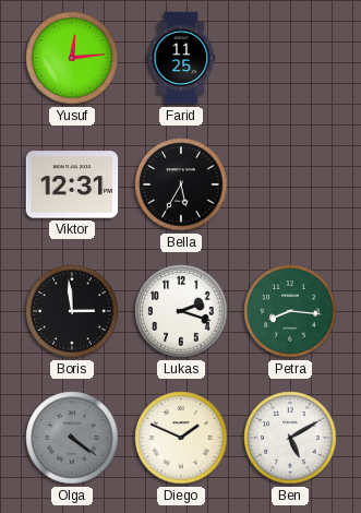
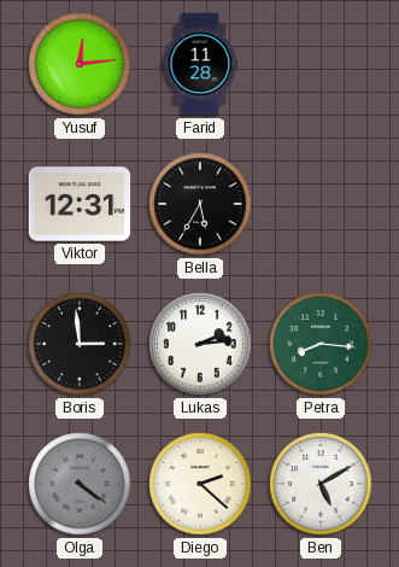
Farid: 11:25 -> 11:28
Lukas: 2:18 -> 2:14
Diego: 1:49 -> 2:22
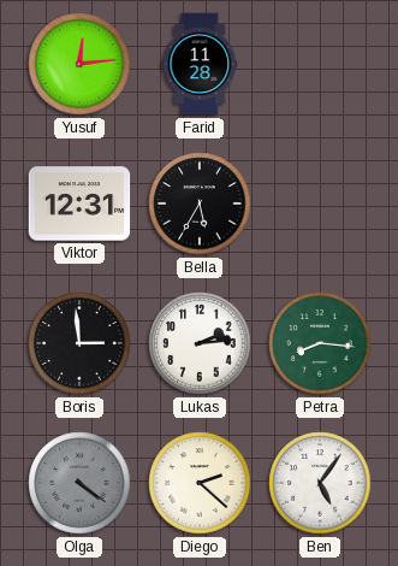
Ben: 5:10 -> 5:06
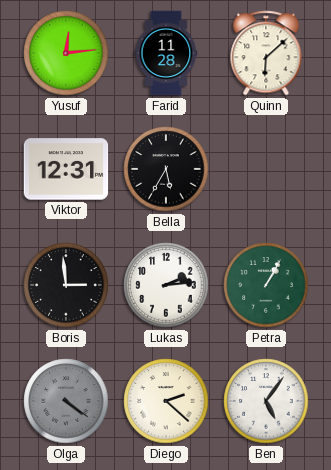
Quinn: none -> 6:08
Petra: 8:16 -> 1:05
